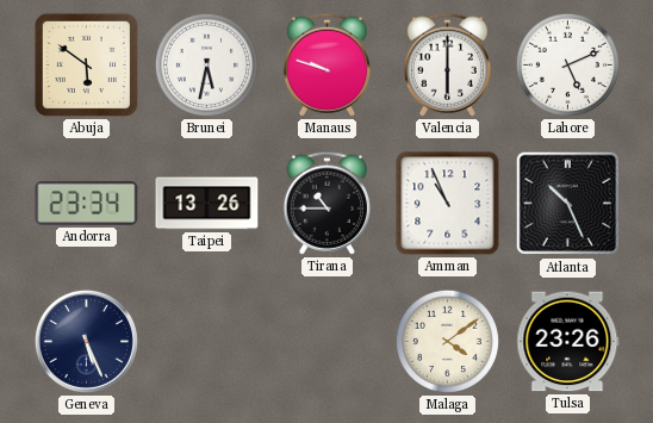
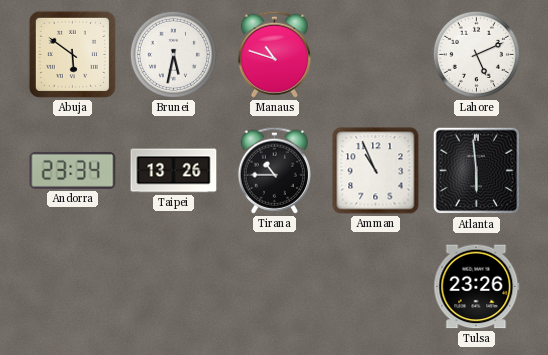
Manaus: 9:48 -> 10:48
Valencia: 6:00 -> none
Atlanta: 10:26 -> 5:59
Geneva: 5:26 -> none
Malaga: 4:09 -> none
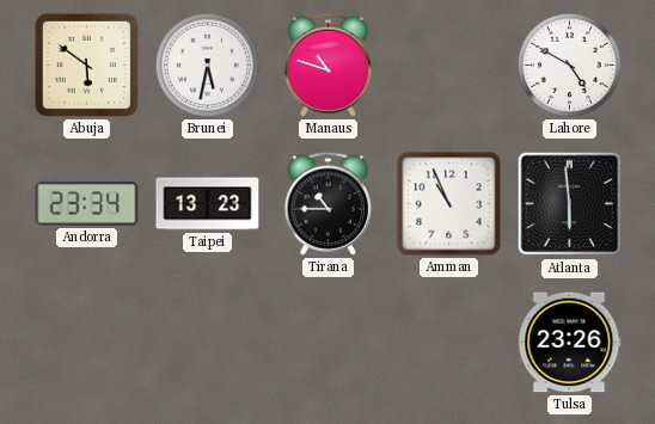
Lahore: 5:11 -> 4:50
Taipei: 13:26 -> 13:23
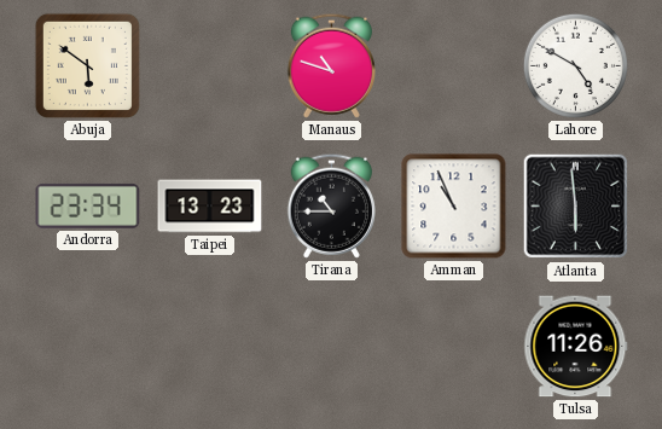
Brunei: 5:32 -> none
Tulsa: 23:26 -> 11:26
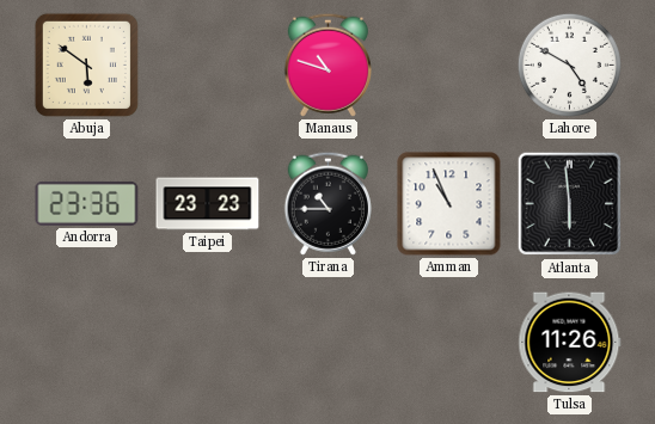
Andorra: 23:34 -> 23:36
Taipei: 13:23 -> 23:23
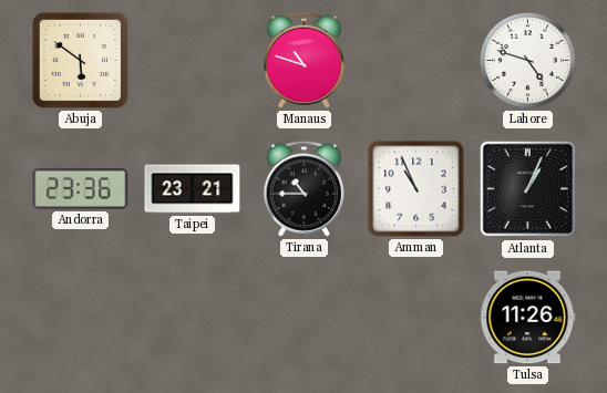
Lahore: 4:50 -> 4:48
Taipei: 23:23 -> 23:21
Atlanta: 5:59 -> 1:04
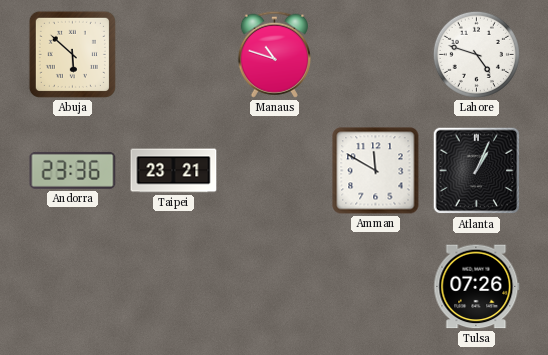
Abuja: 5:51 -> 5:52
Tirana: 10:45 -> none
Amman: 10:56 -> 11:50
Tulsa: 11:26 -> 07:26
